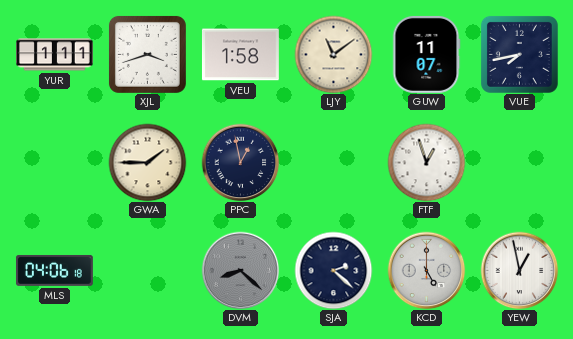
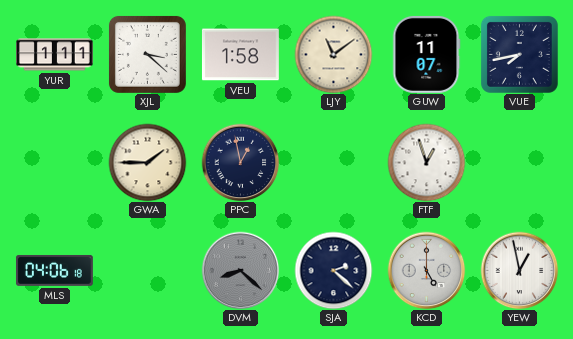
XJL: 3:42 -> 3:22
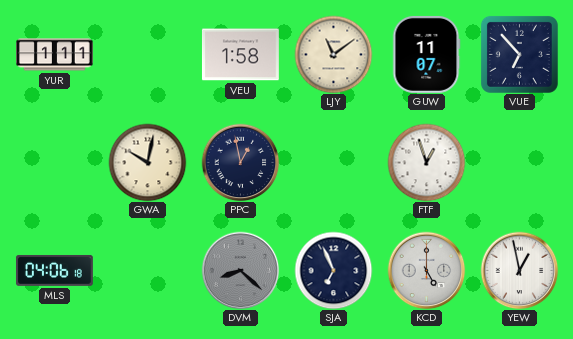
XJL: 3:22 -> none
VUE: 7:43 -> 6:53
GWA: 1:45 -> 10:02
SJA: 2:22 -> 6:56
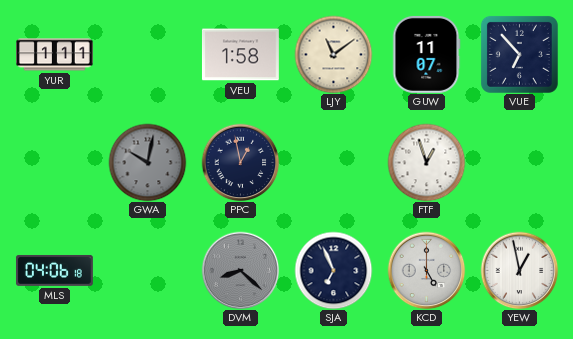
GWA dial: cream -> grey
